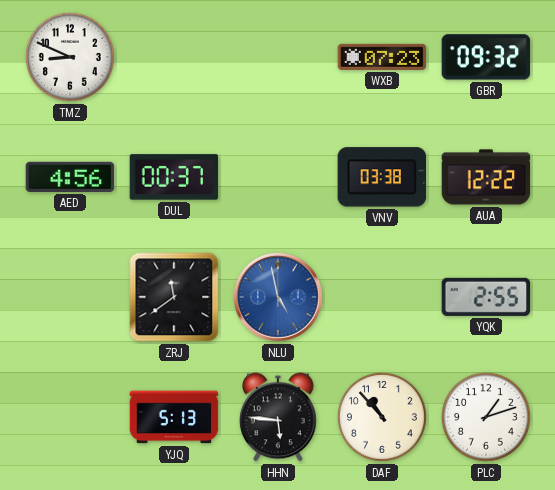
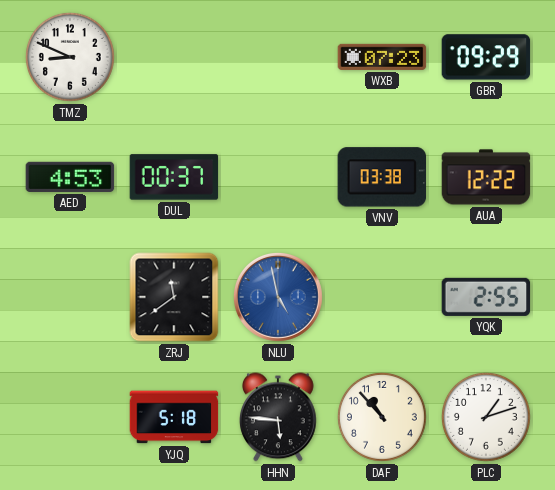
GBR: 09:32 -> 09:29
AED: 4:56 -> 4:53
YJQ: 5:13 -> 5:18
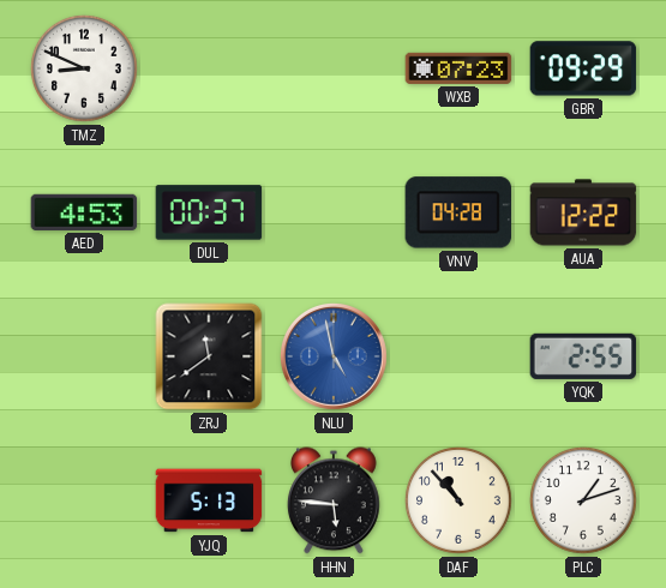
VNV: 03:38 -> 04:28
YJQ: 5:18 -> 5:13
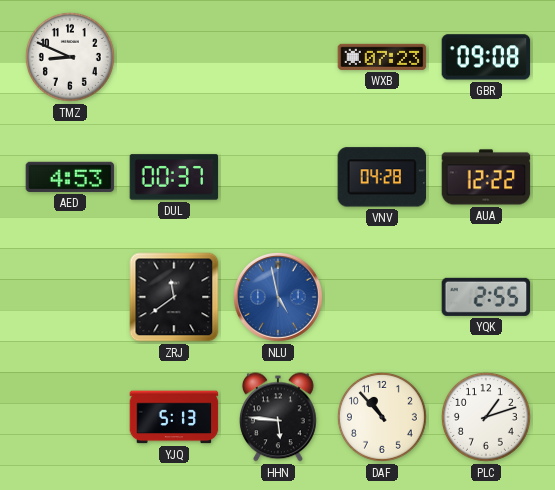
GBR: 09:29 -> 09:08
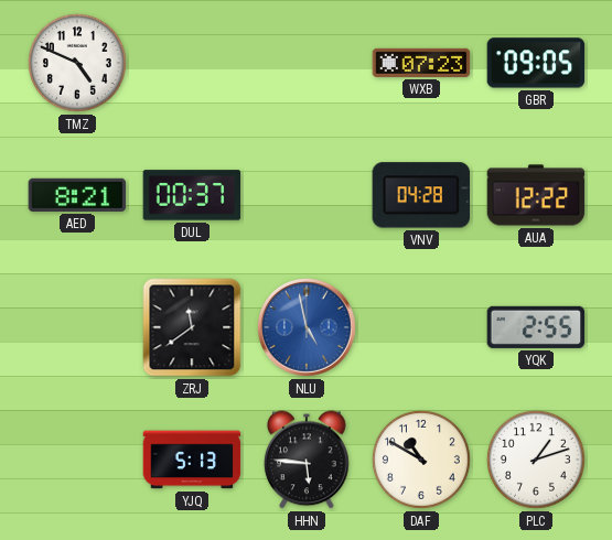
TMZ: 8:49 -> 4:49
GBR: 09:08 -> 09:05
AED: 4:53 -> 8:21
DAF: 10:53 -> 10:50
